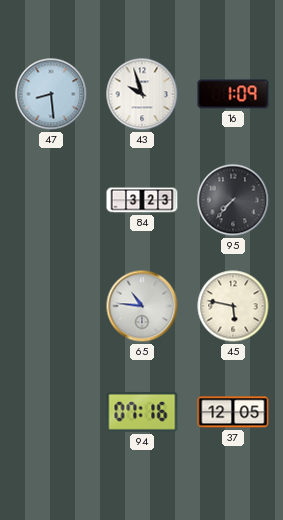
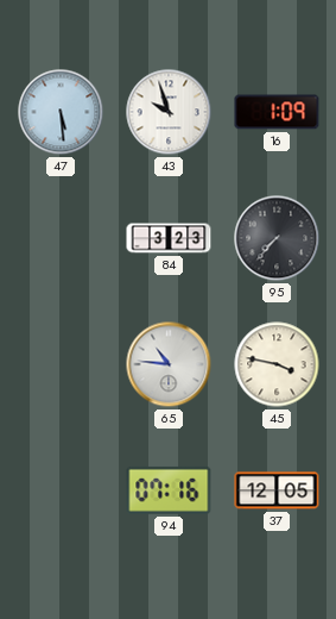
47: 8:29 -> 5:29
45: 5:47 -> 3:47
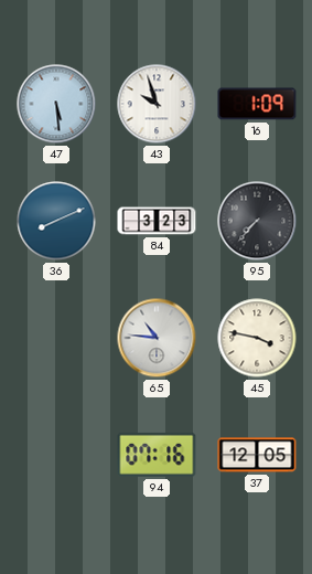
36: none -> 8:11
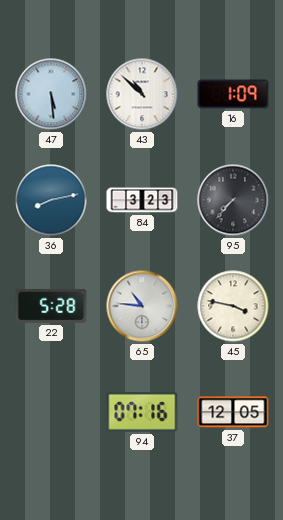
43: 9:57 -> 10:52
36: 8:11 -> 8:13
22: none -> 5:28
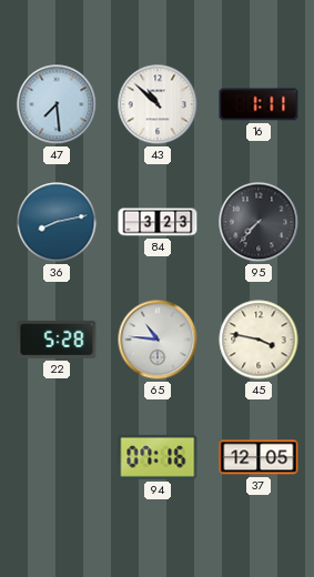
47: 5:29 -> 7:29
16: 1:09 -> 1:11
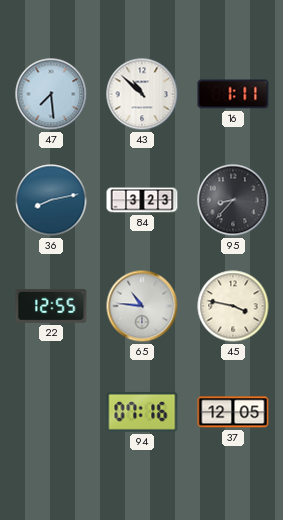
95: 7:37 -> 8:37
22: 5:28 -> 12:55
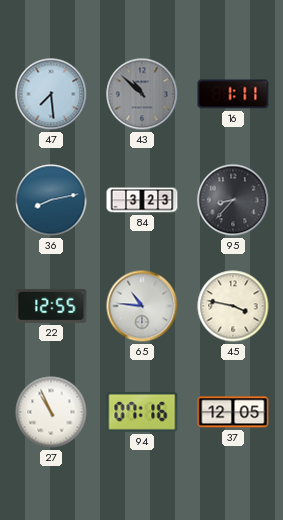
43 dial: white -> grey
27: none -> 10:56
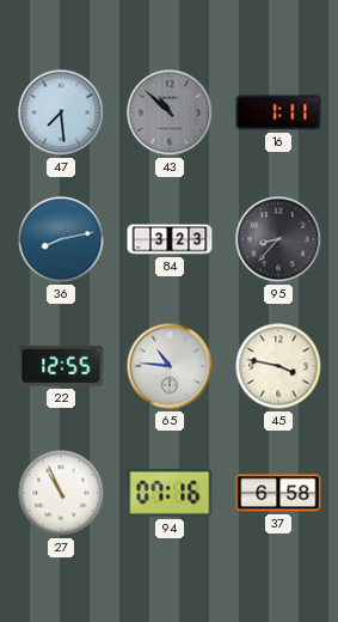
37: 12:05 -> 6:58
